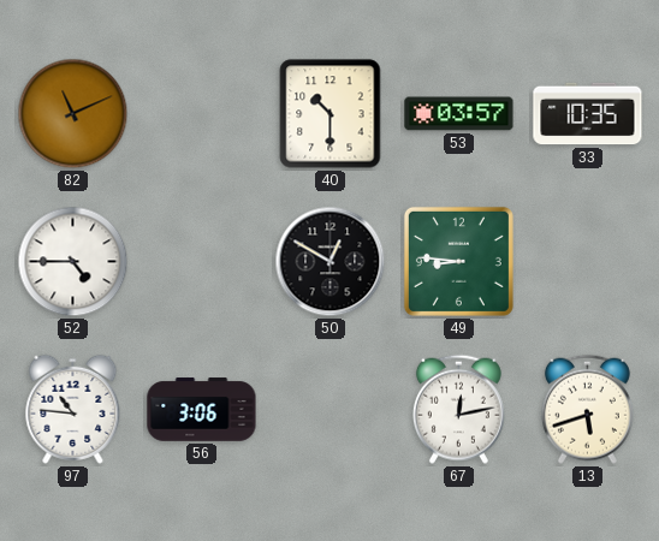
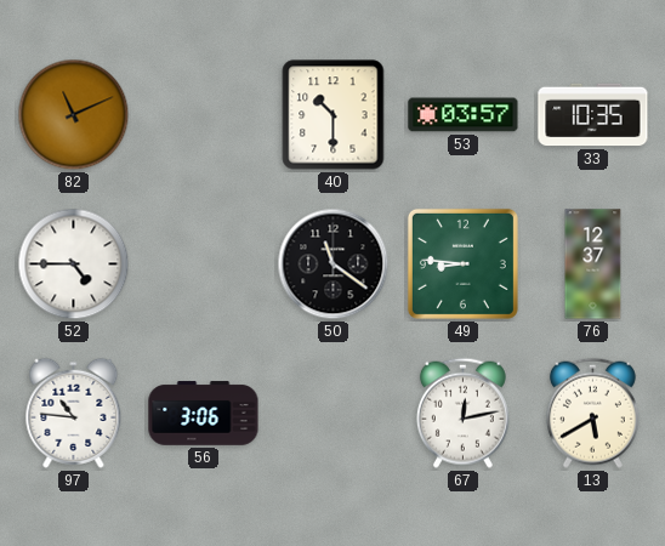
50: 12:50 -> 11:21
76: none -> 12:37
13: 5:42 -> 5:40
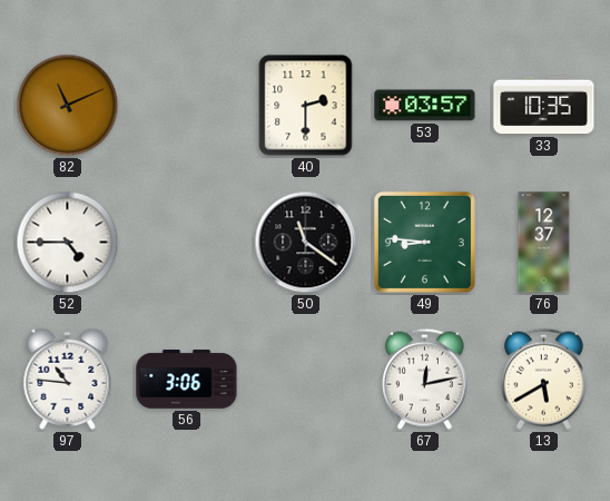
40: 10:30 -> 2:30
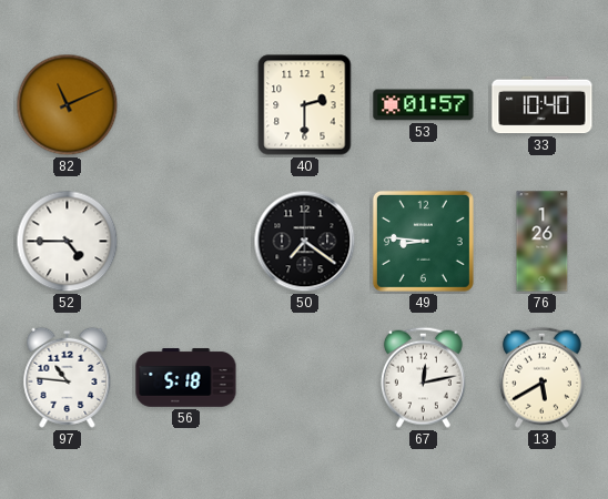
53: 03:57 -> 01:57
33: 10:35 -> 10:40
50: 11:21 -> 7:21
76: 12:37 -> 1:26
56: 3:06 -> 5:18
